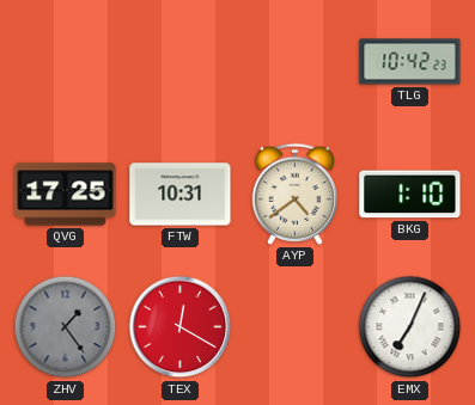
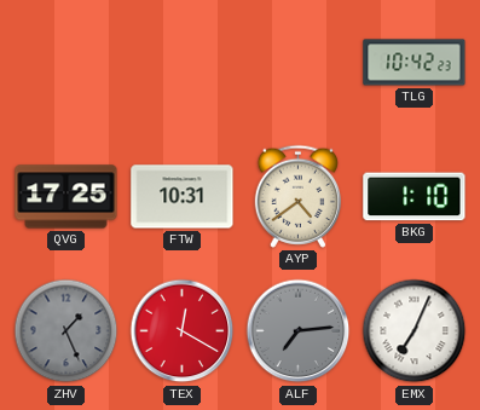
ZHV: 1:24 -> 1:26
ALF: none -> 7:14
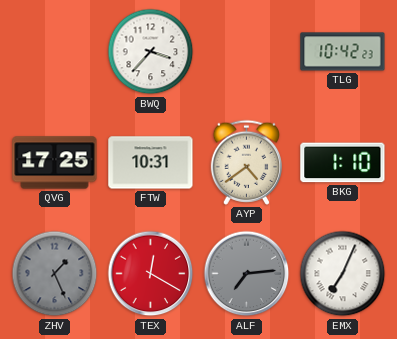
BWQ: none -> 3:37
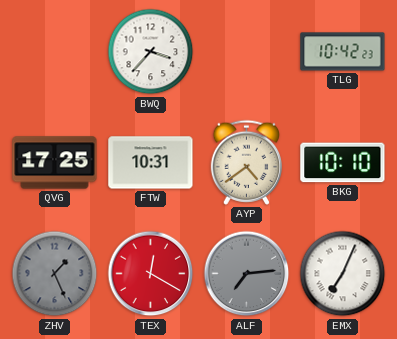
BKG: 1:10 -> 10:10
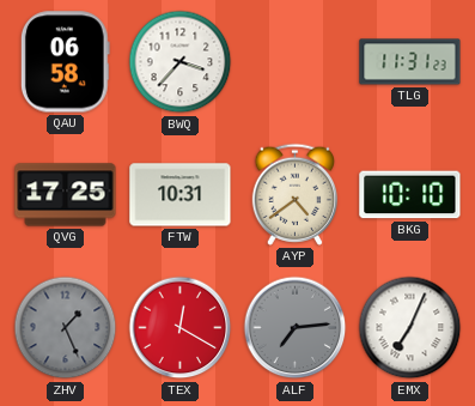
QAU: none -> 06:58
TLG: 10:42 -> 11:31
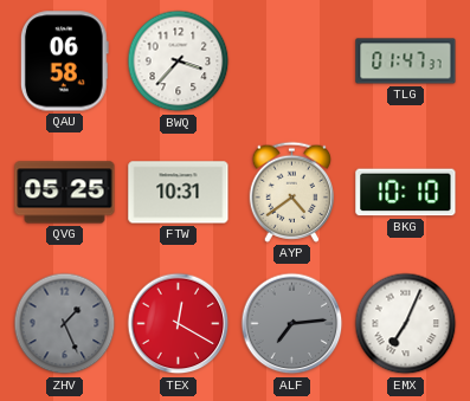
TLG: 11:31 -> 01:47
QVG: 17:25 -> 05:25
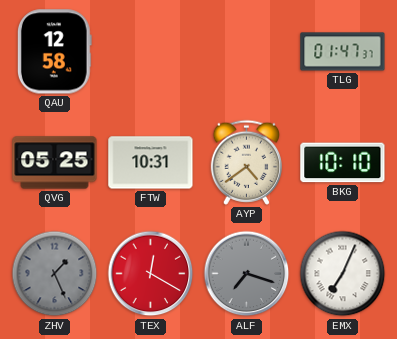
QAU: 06:58 -> 12:58
BWQ: 3:37 -> none
ALF: 7:14 -> 7:18
